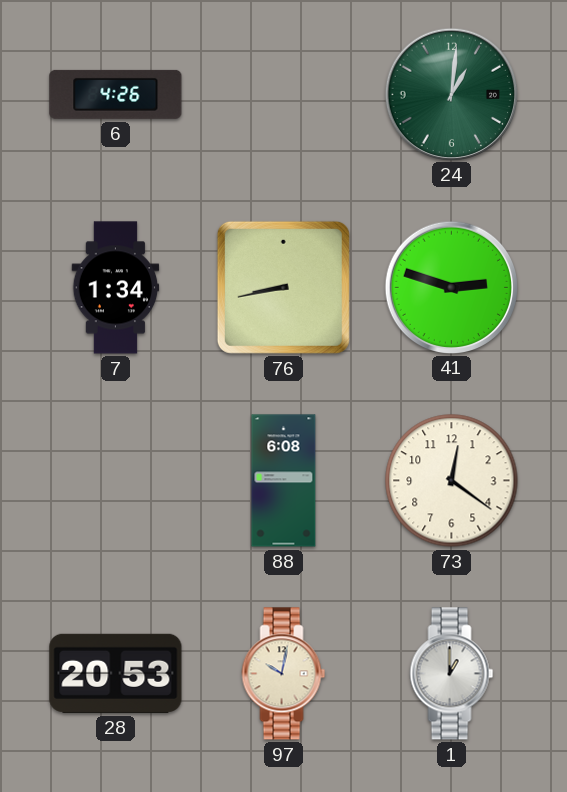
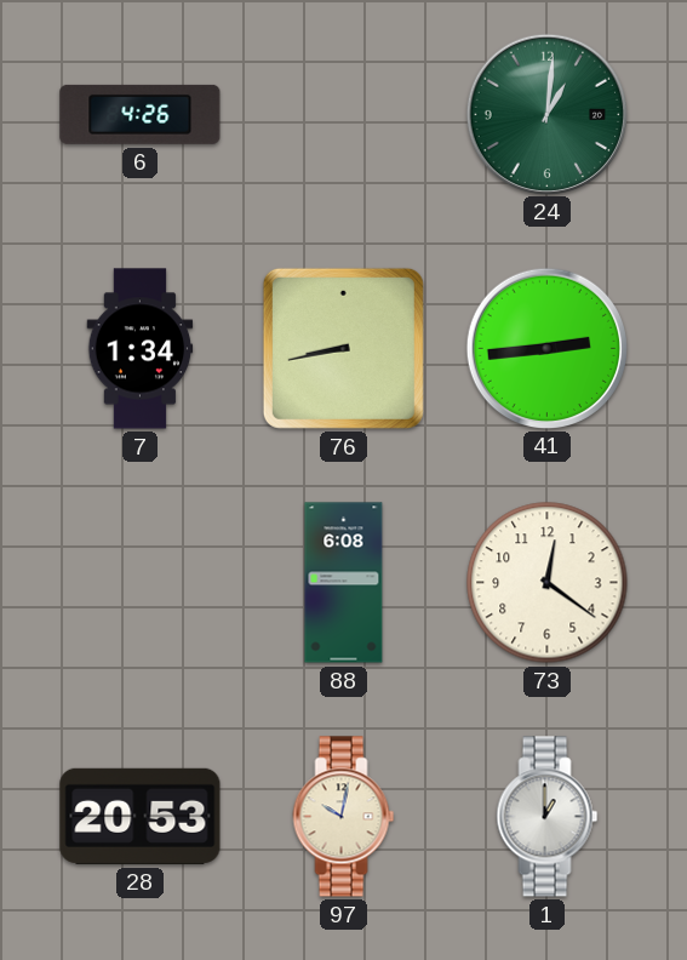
41: 2:48 -> 2:44
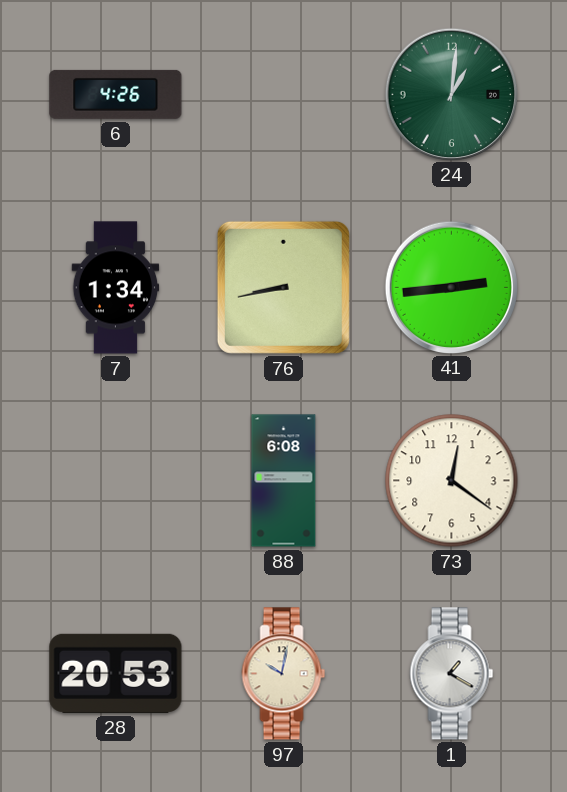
1: 1:00 -> 1:20
